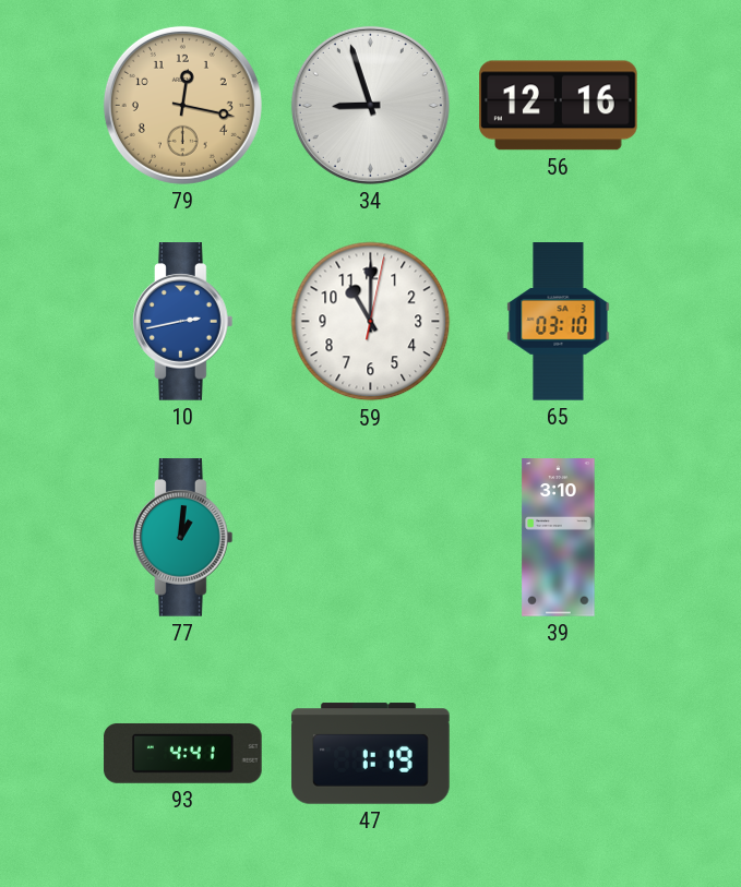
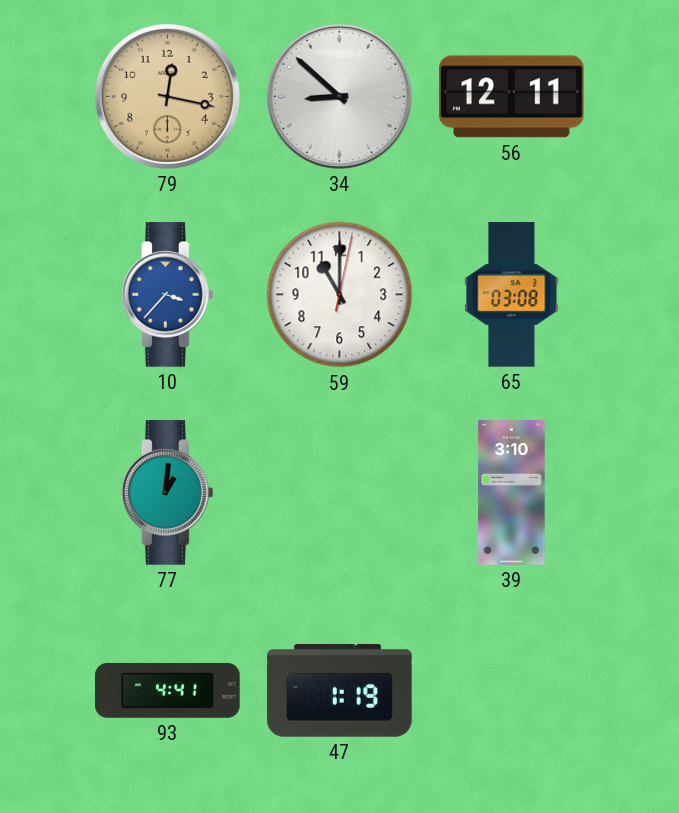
34: 8:57 -> 8:52
56: 12:16 -> 12:11
10: 2:43 -> 3:37
65: 03:10 -> 03:08
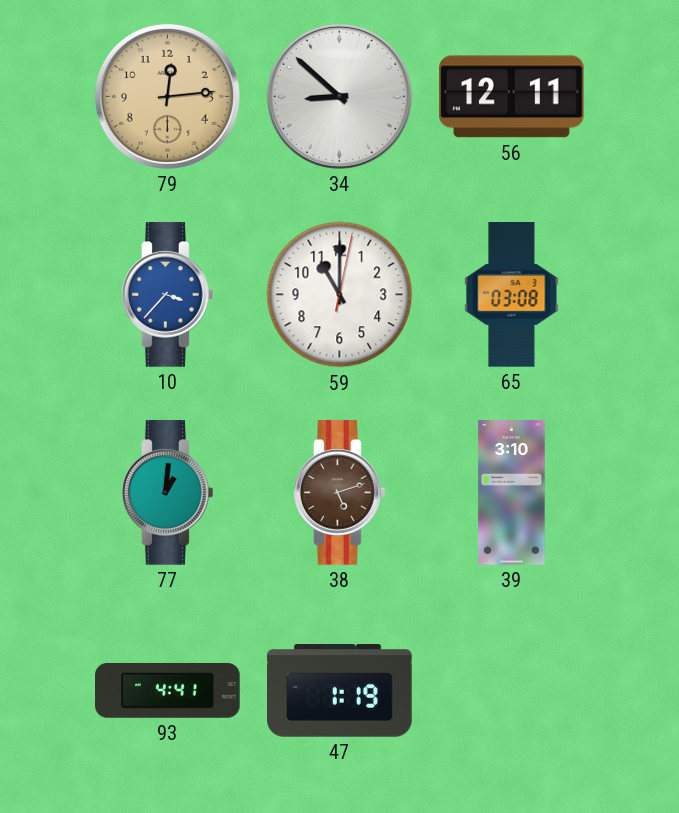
79: 12:17 -> 12:14
38: none -> 5:12
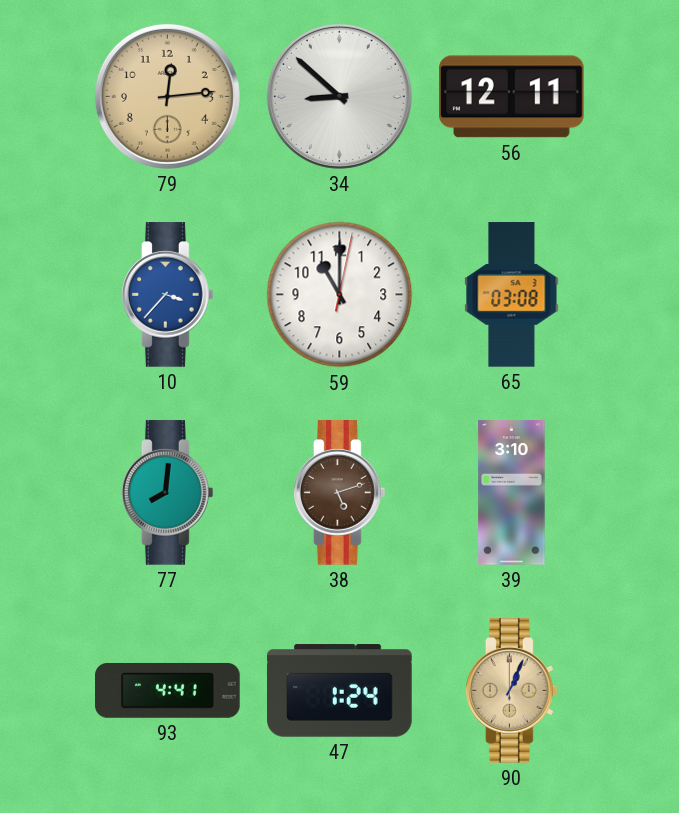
77: 1:01 -> 8:01
47: 1:19 -> 1:24
90: none -> 1:04
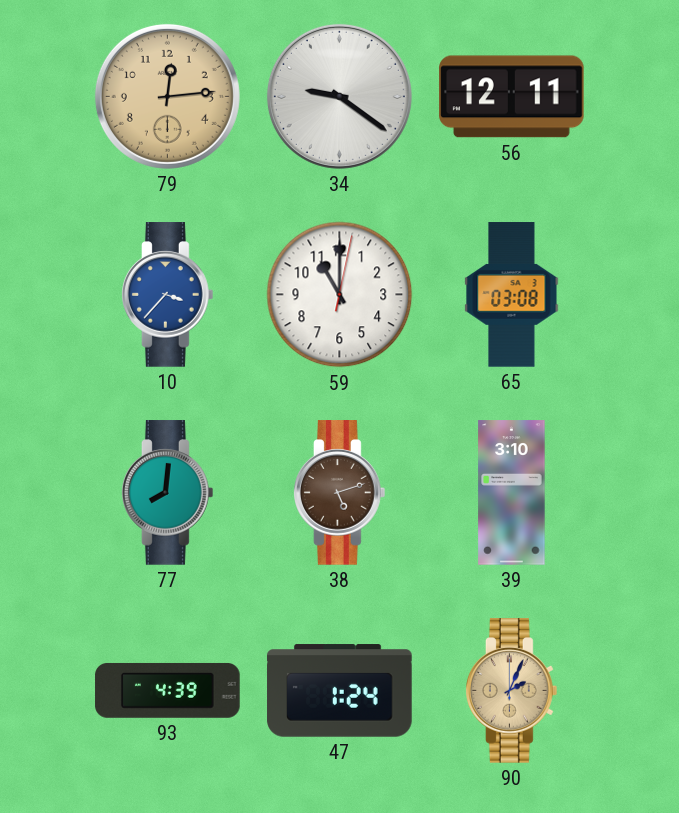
34: 8:52 -> 9:21
93: 4:41 -> 4:39
90: 1:04 -> 2:04
